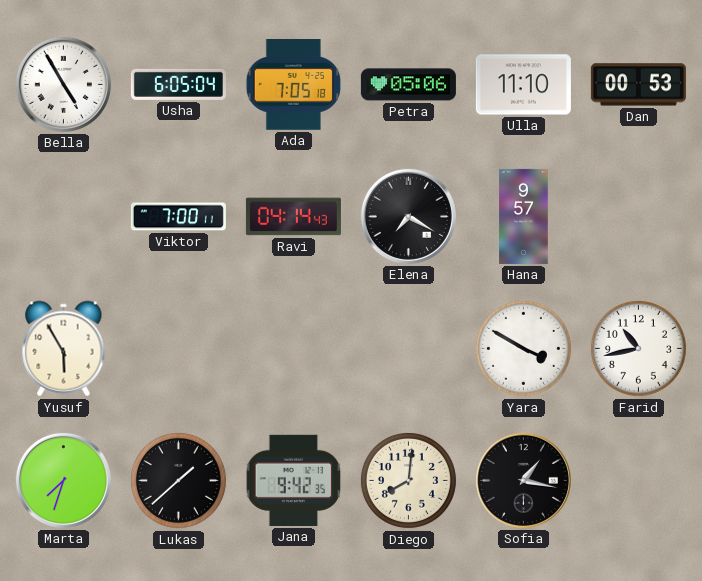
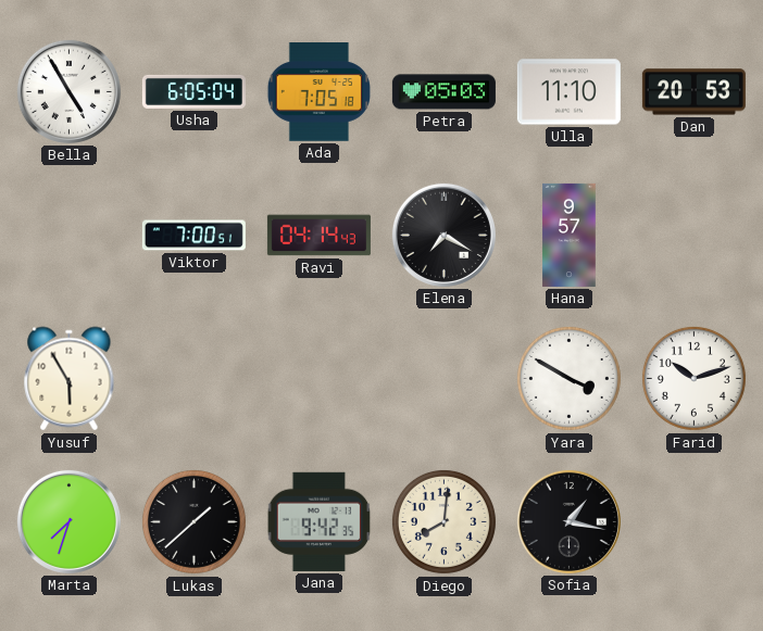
Petra: 05:06 -> 05:03
Dan: 00:53 -> 20:53
Viktor: 7:00:11 -> 7:00:51
Farid: 10:43 -> 10:12
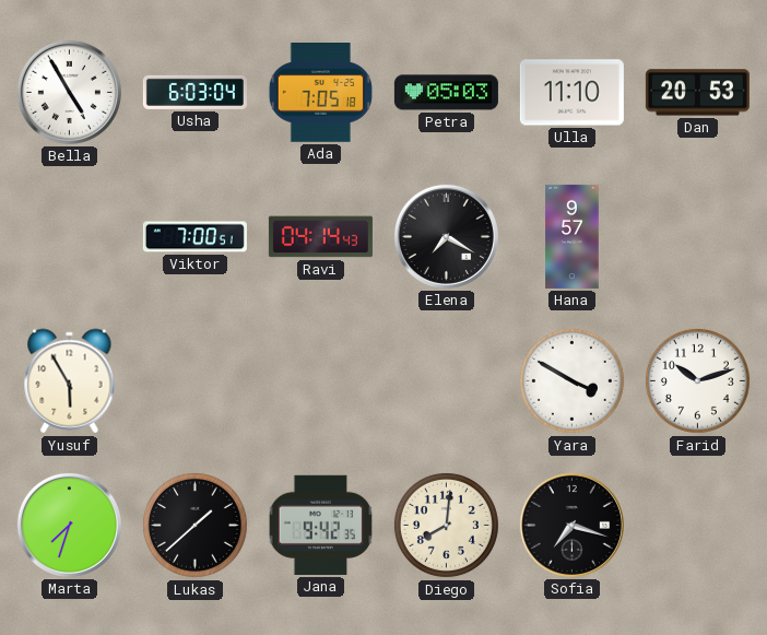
Usha: 6:05 -> 6:03
Sofia: 1:17 -> 7:18
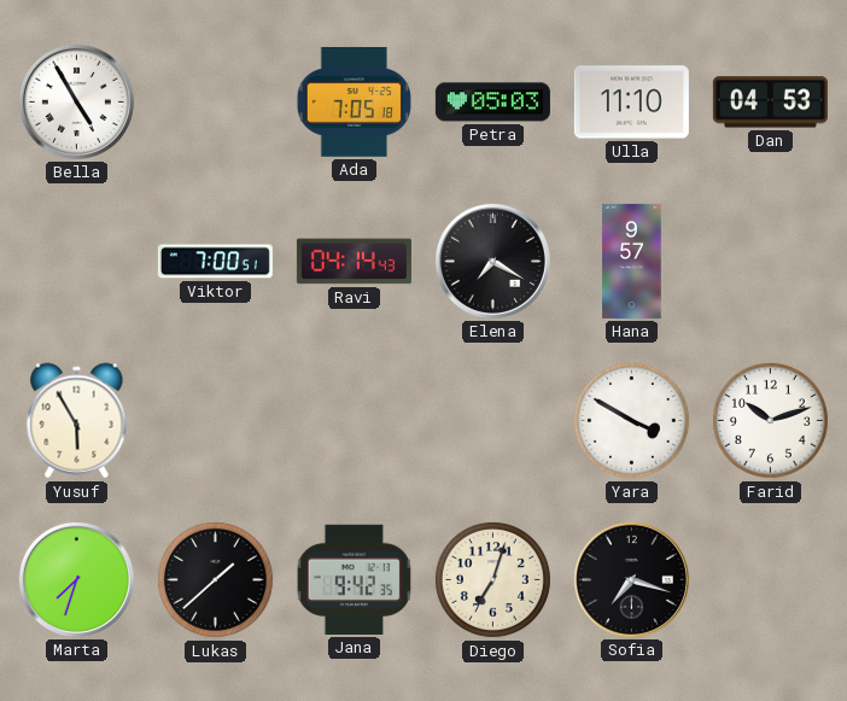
Usha: 6:03 -> none
Dan: 20:53 -> 04:53
Diego: 8:01 -> 7:03
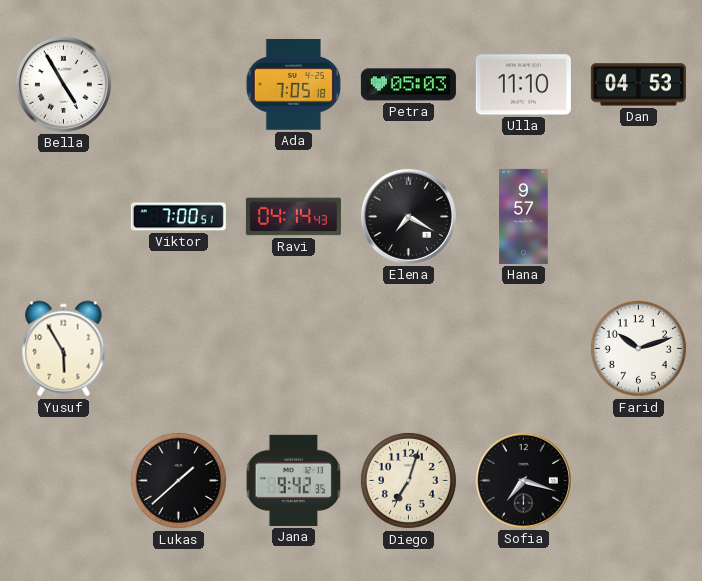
Yara: 3:50 -> none
Marta: 7:33 -> none
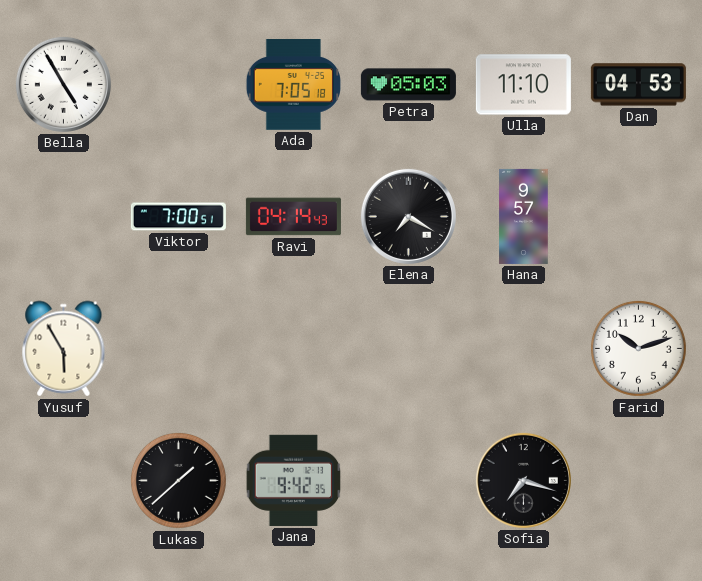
Diego: 7:03 -> none
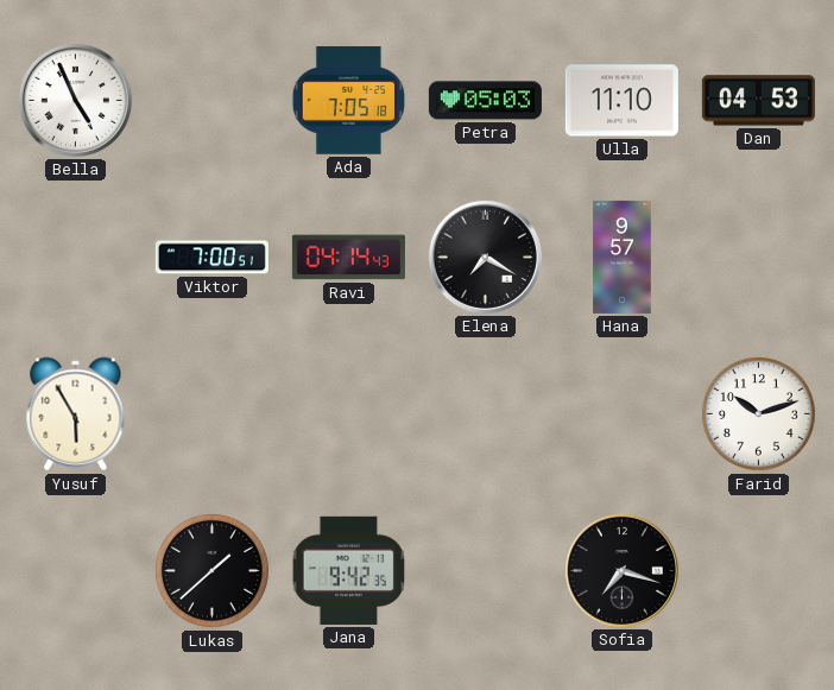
Bella: 4:55 -> 4:56
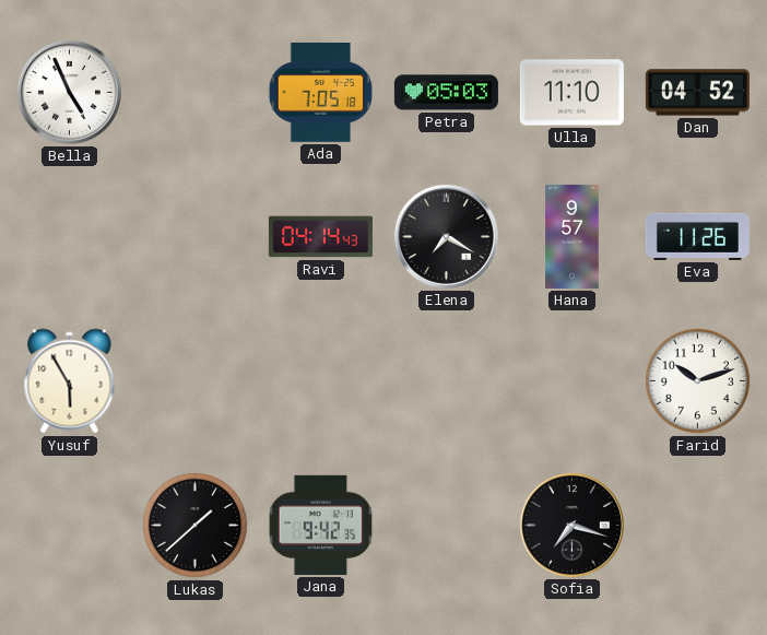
Dan: 04:53 -> 04:52
Viktor: 7:00 -> none
Eva: none -> 11:26
